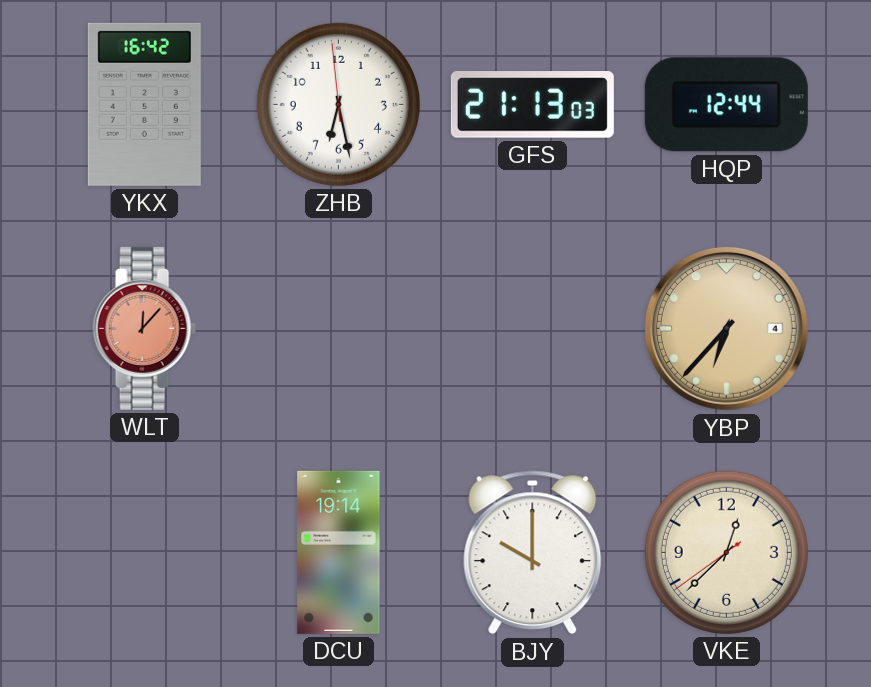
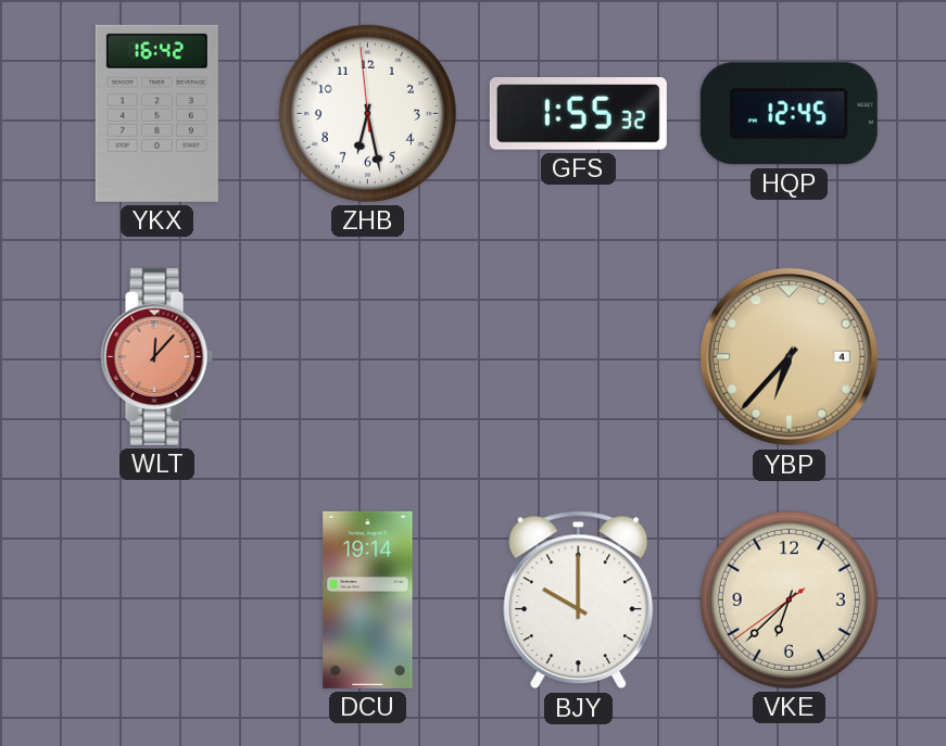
GFS: 21:13 -> 1:55
HQP: 12:44 -> 12:45
VKE: 12:37 -> 6:37
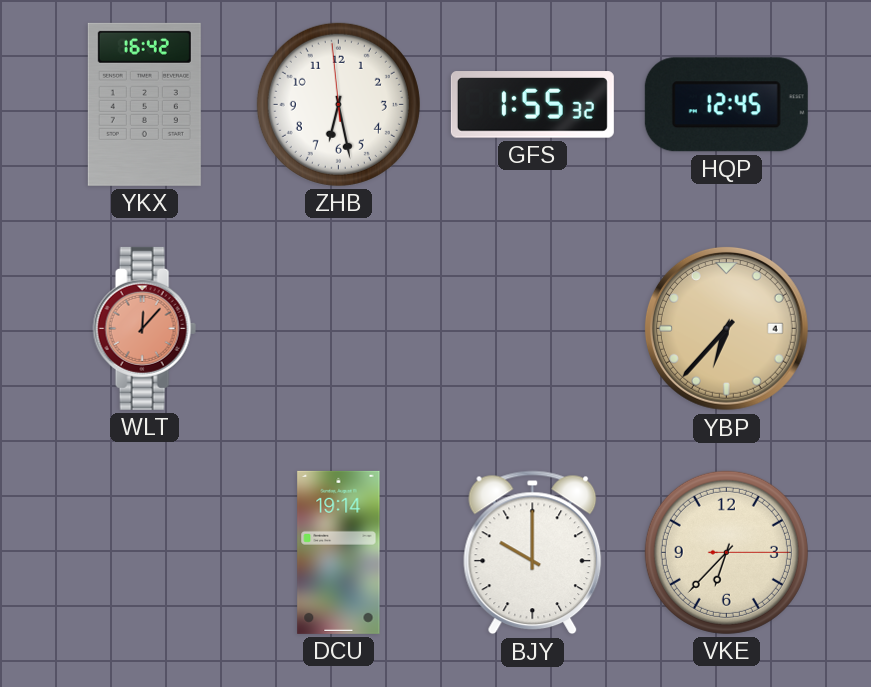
VKE: 6:37:39 -> 6:37:15
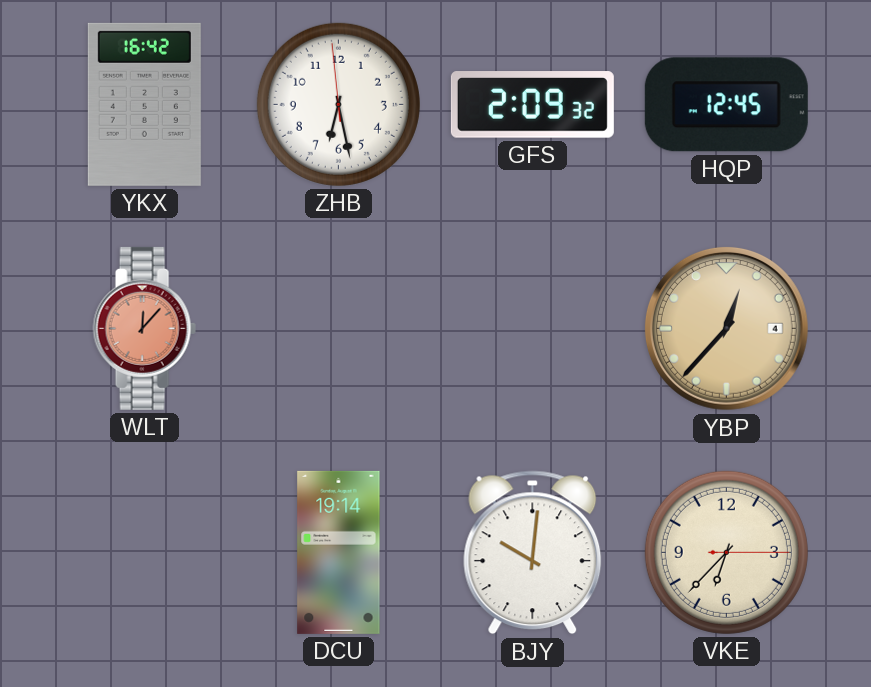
GFS: 1:55 -> 2:09
YBP: 6:37 -> 12:37
BJY: 10:00 -> 10:01
